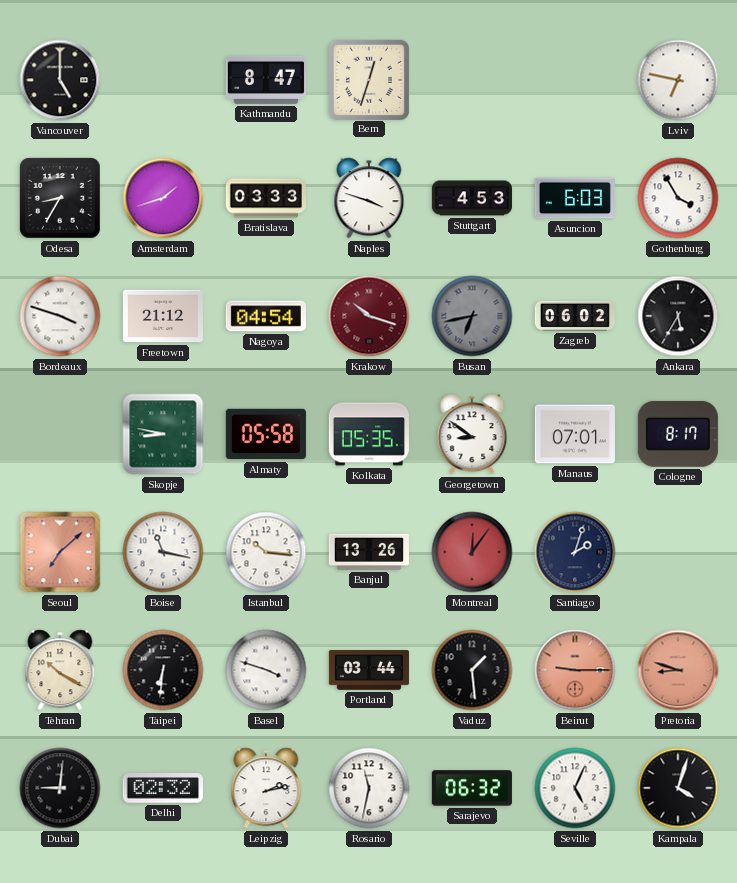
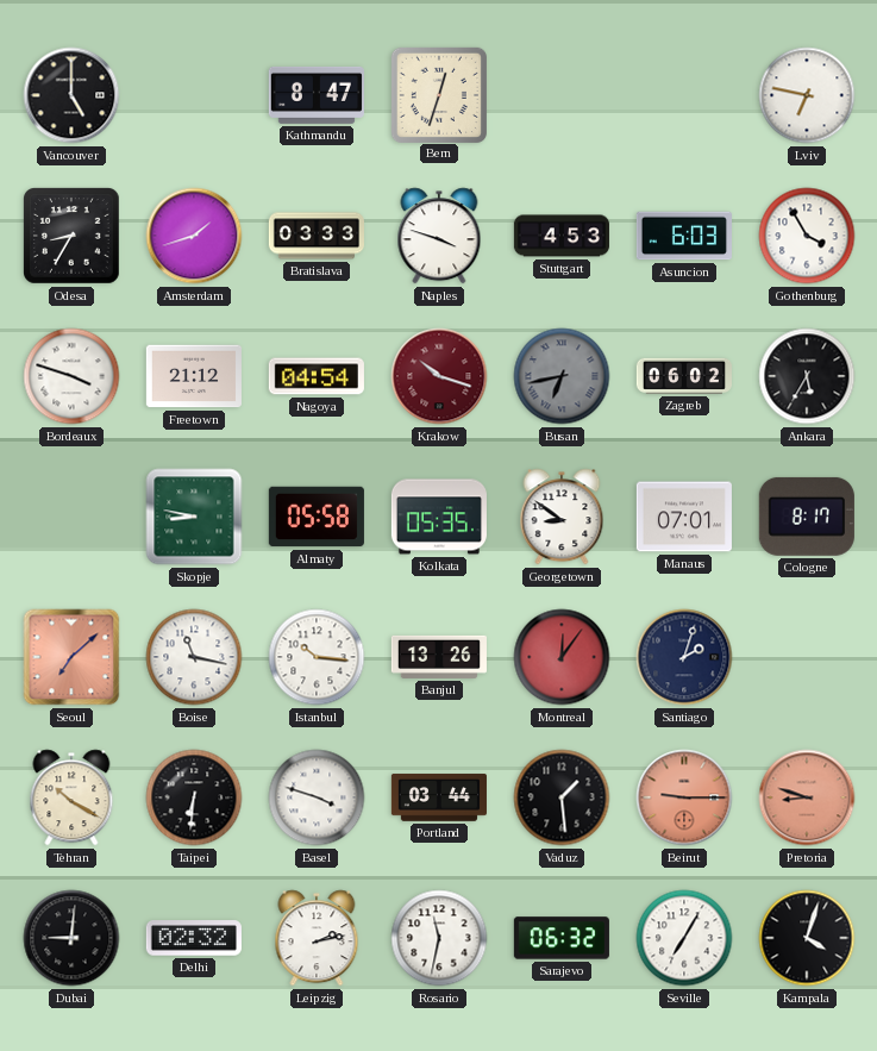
Seville: 5:04 -> 7:05
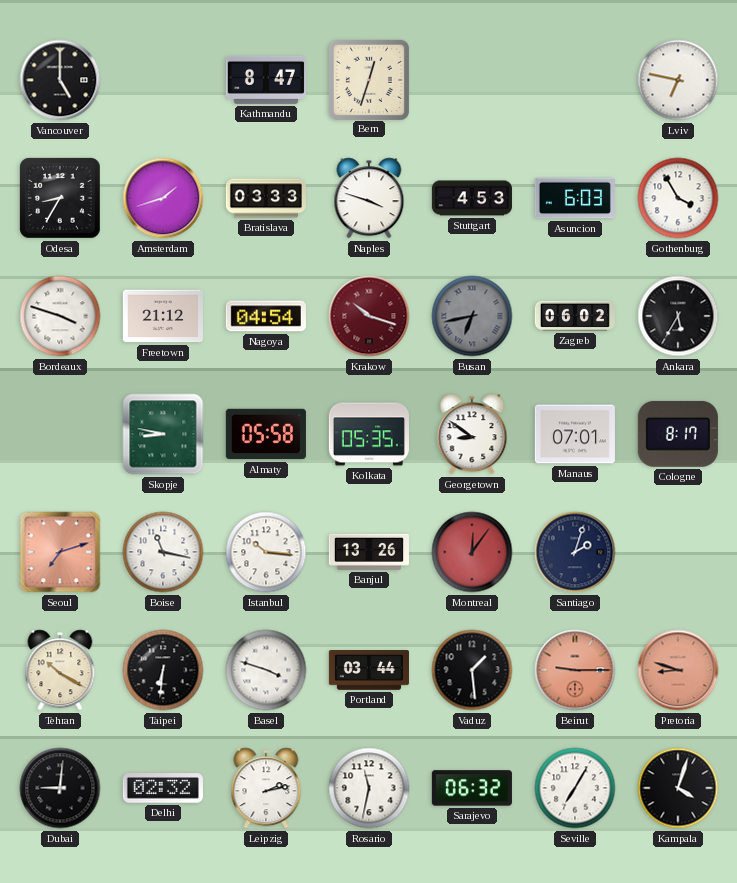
Seoul: 7:08 -> 7:12
